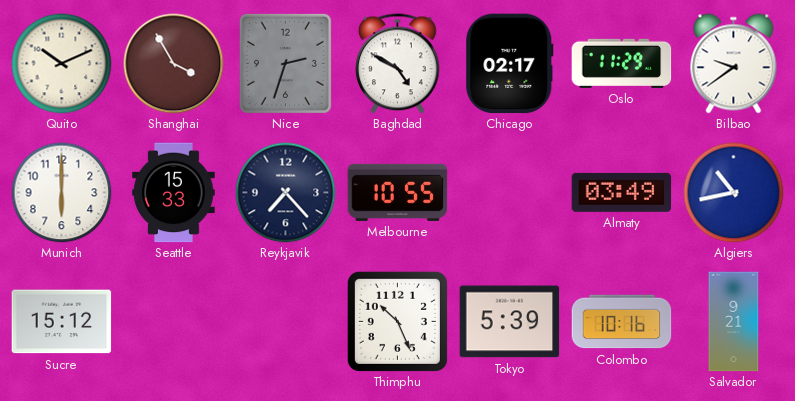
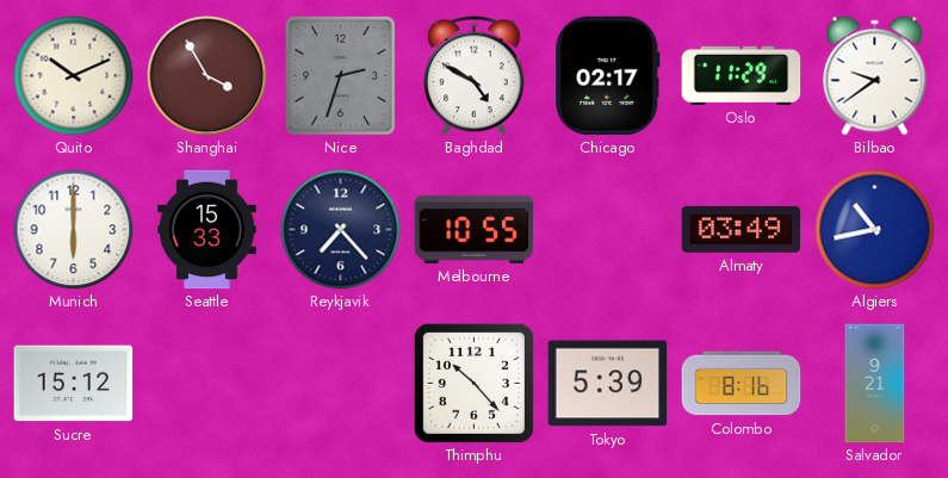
Thimphu: 10:26 -> 10:23
Colombo: 10:16 -> 8:16
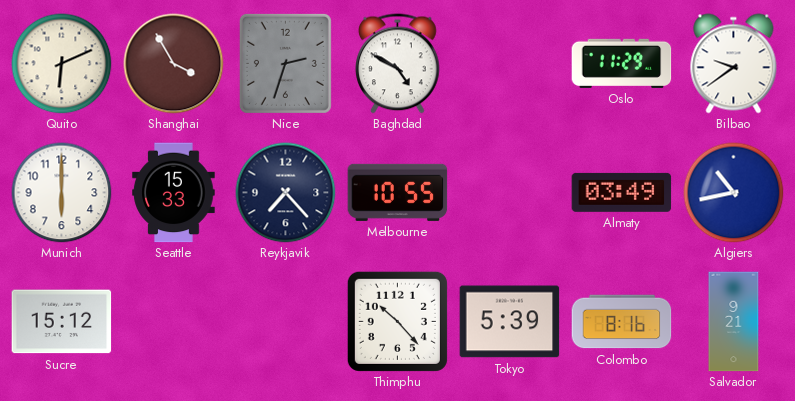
Quito: 10:11 -> 6:11
Chicago: 02:17 -> none
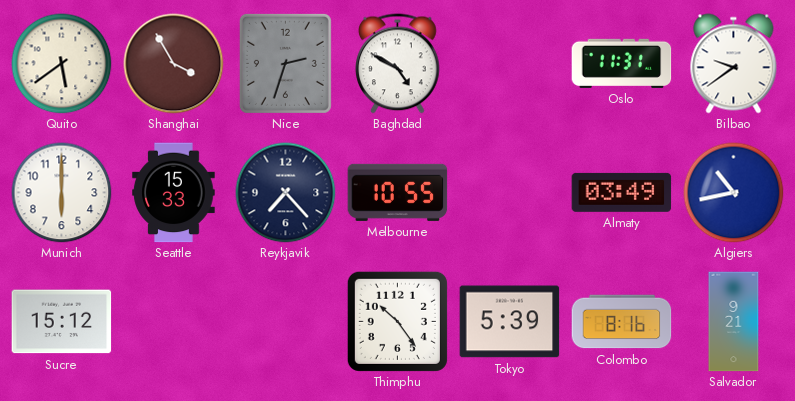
Quito: 6:11 -> 5:39
Oslo: 11:29 -> 11:31
Thimphu: 10:23 -> 10:24
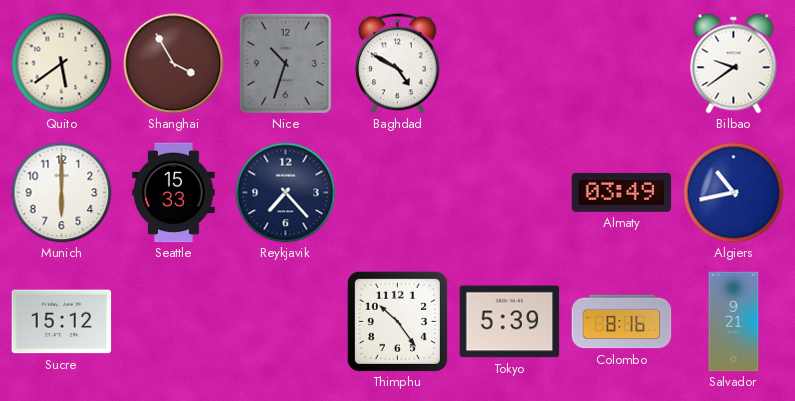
Nice: 2:33 -> 10:33
Oslo: 11:31 -> none
Melbourne: 10:55 -> none
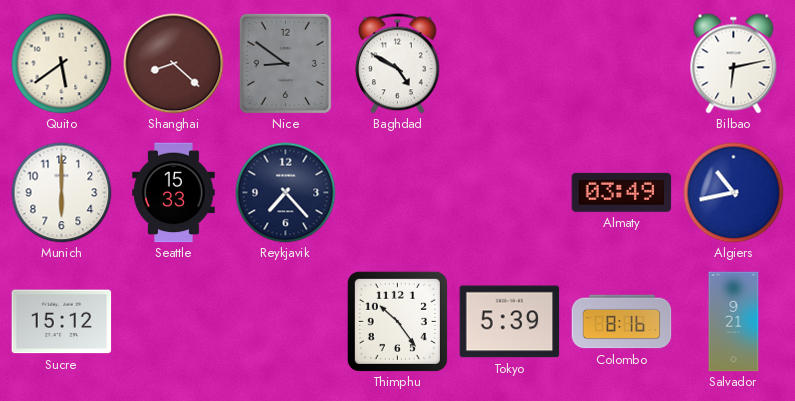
Shanghai: 3:55 -> 8:22
Nice: 10:33 -> 8:51
Bilbao: 9:39 -> 6:13
